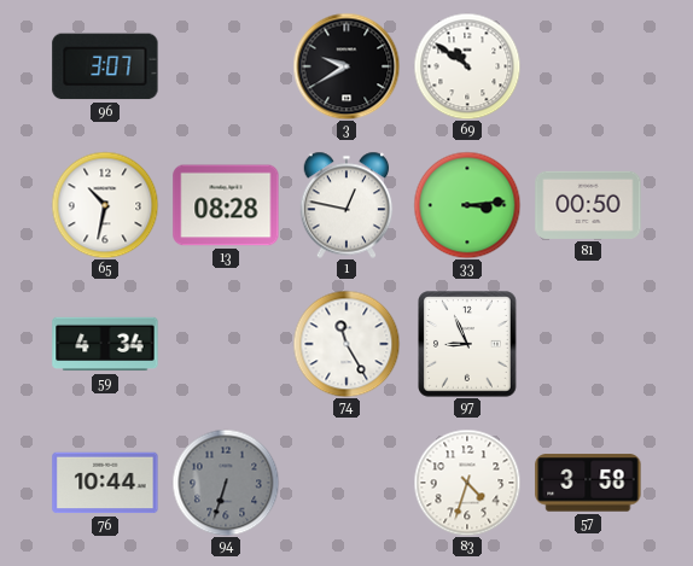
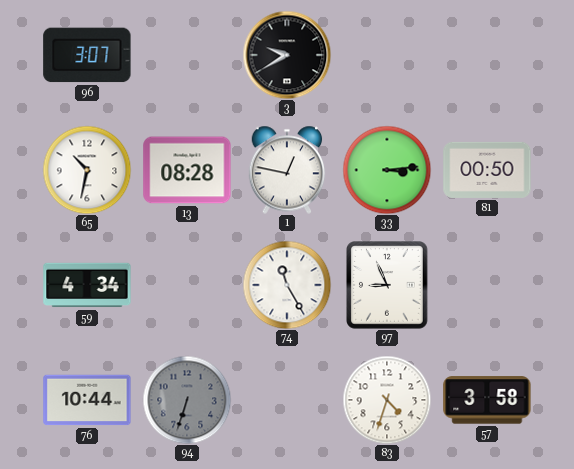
69: 10:51 -> none
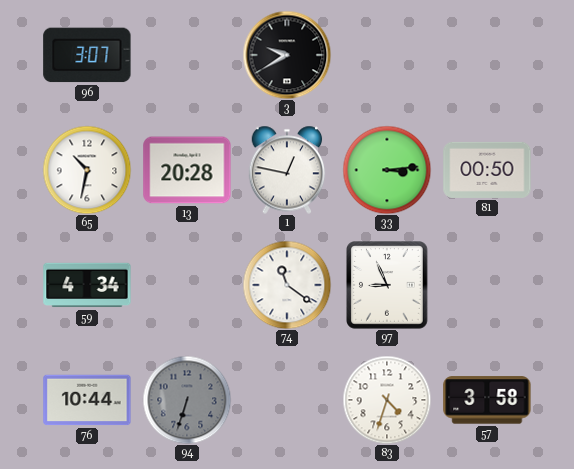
13: 08:28 -> 20:28
74: 11:25 -> 11:21
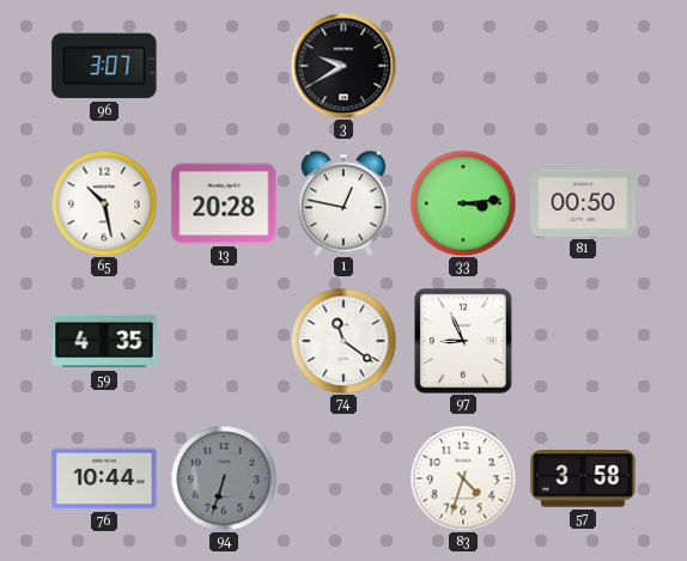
65: 10:32 -> 10:28
59: 4:34 -> 4:35
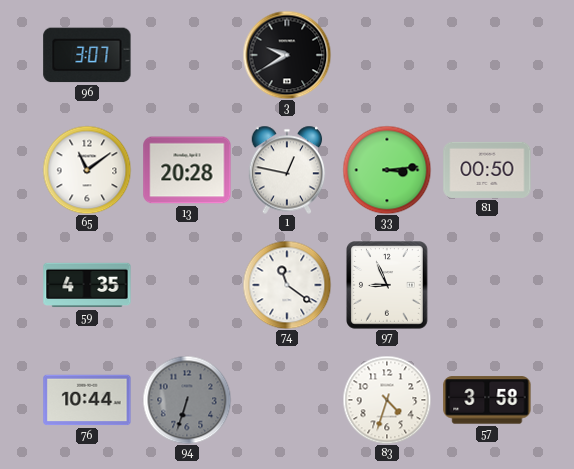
65: 10:28 -> 11:09
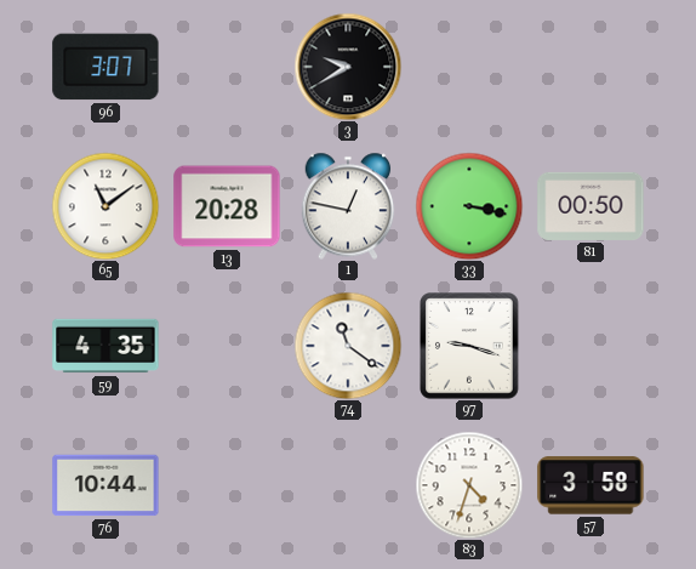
33: 3:14 -> 3:17
97: 8:56 -> 9:18
94: 6:33 -> none
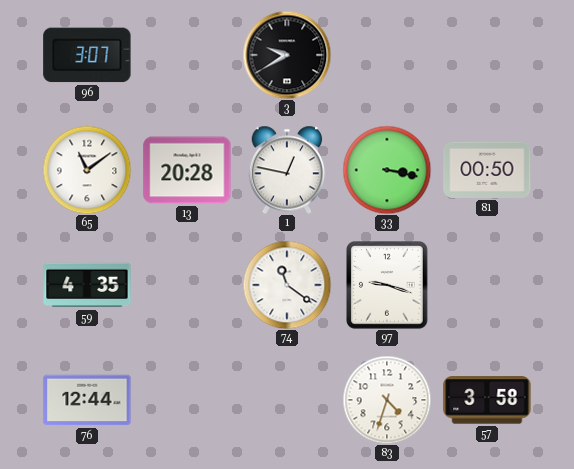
76: 10:44 -> 12:44
